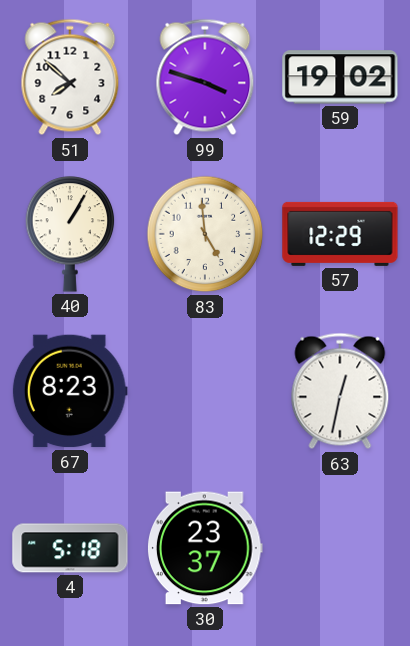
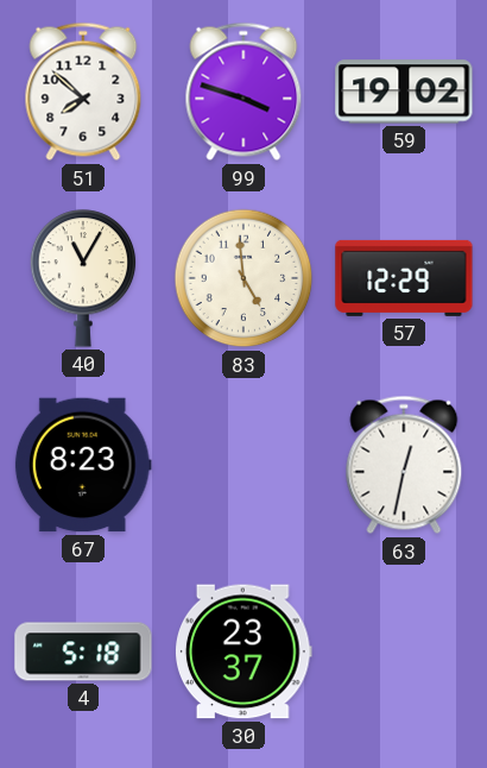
40: 1:05 -> 11:05
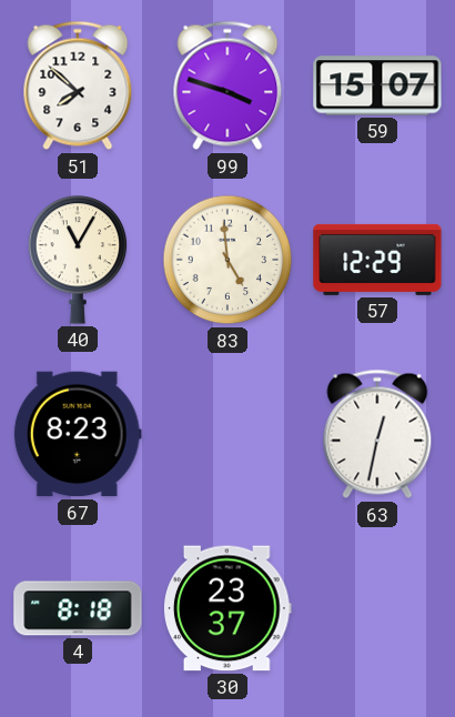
59: 19:02 -> 15:07
4: 5:18 -> 8:18
